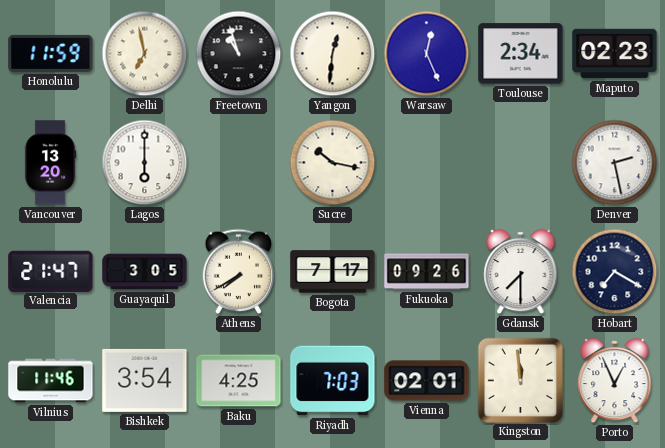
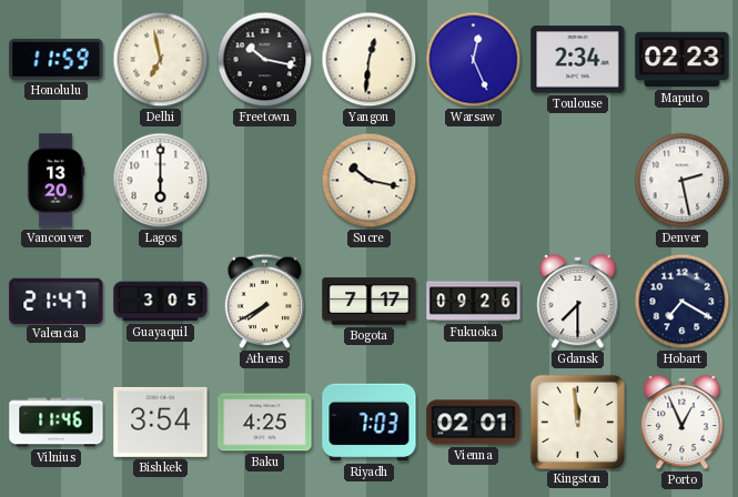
Freetown: 10:57 -> 10:17
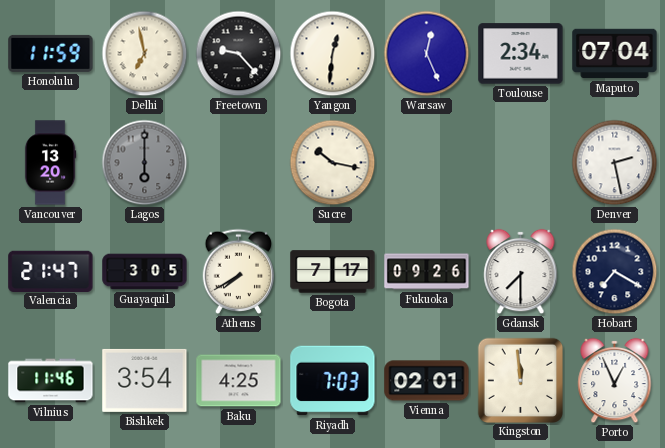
Freetown: 10:17 -> 9:23
Maputo: 02:23 -> 07:04
Lagos dial: white -> grey
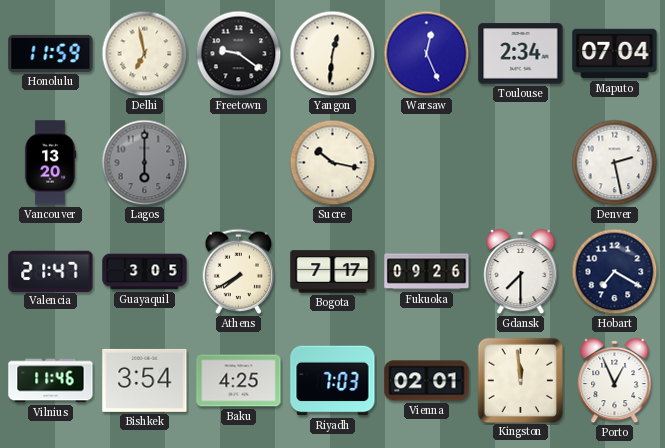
Freetown: 9:23 -> 9:21
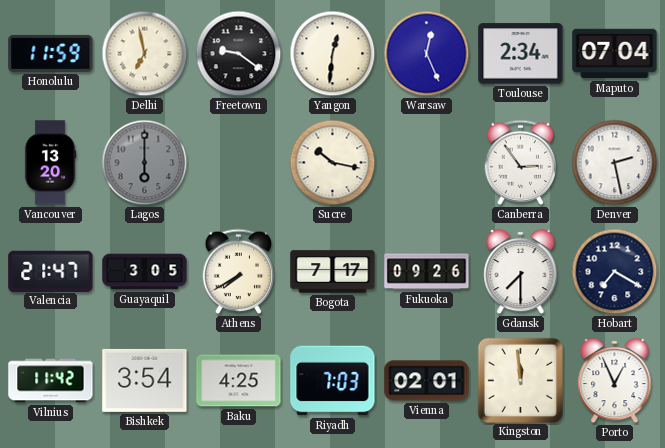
Canberra: none -> 2:54
Vilnius: 11:46 -> 11:42
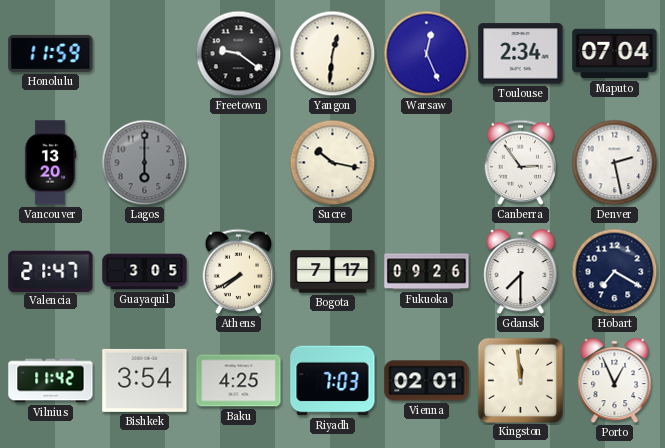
Delhi: 6:58 -> none
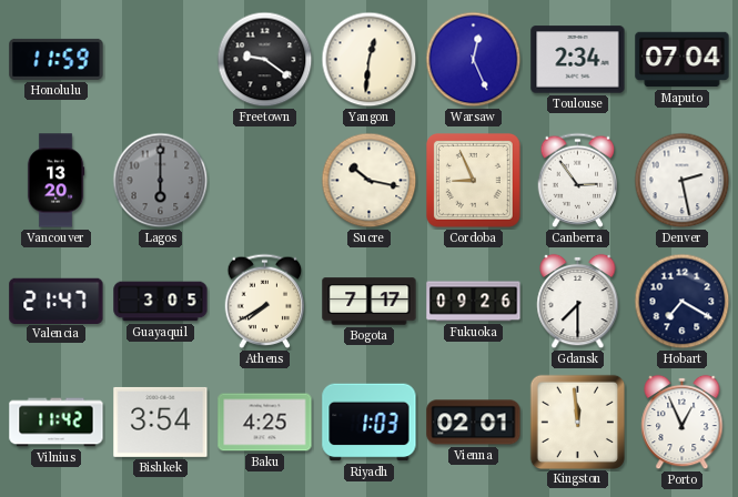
Cordoba: none -> 8:56
Riyadh: 7:03 -> 1:03
